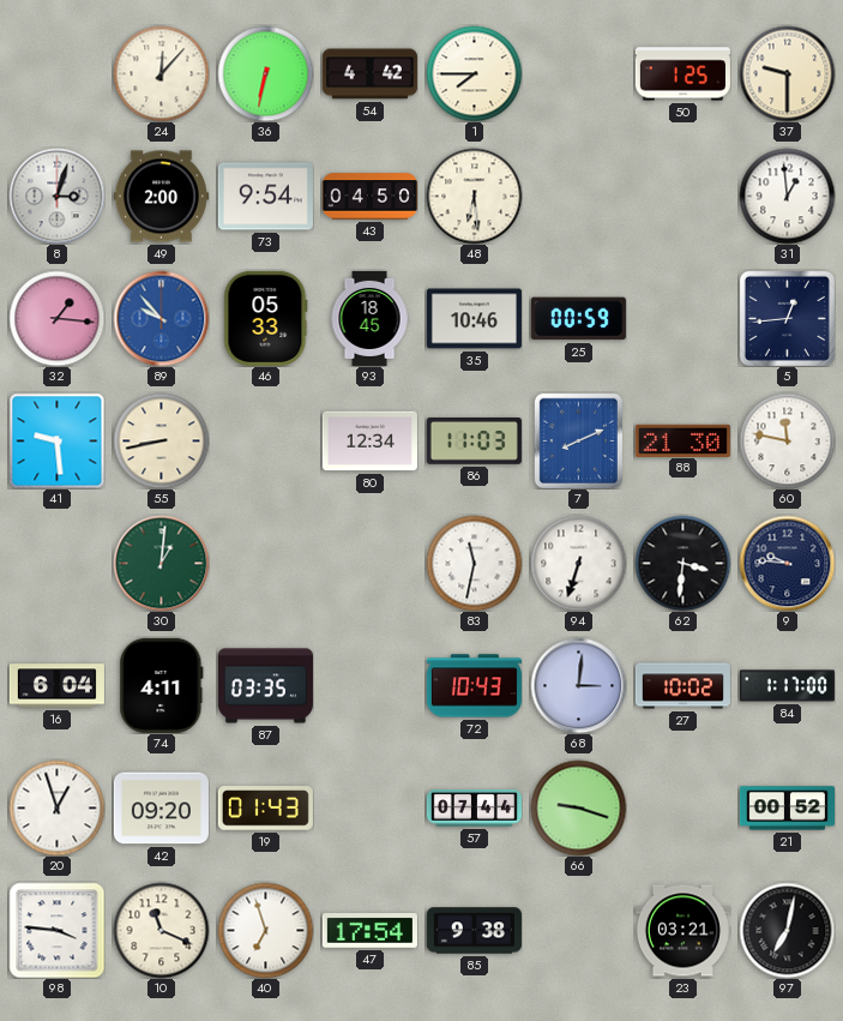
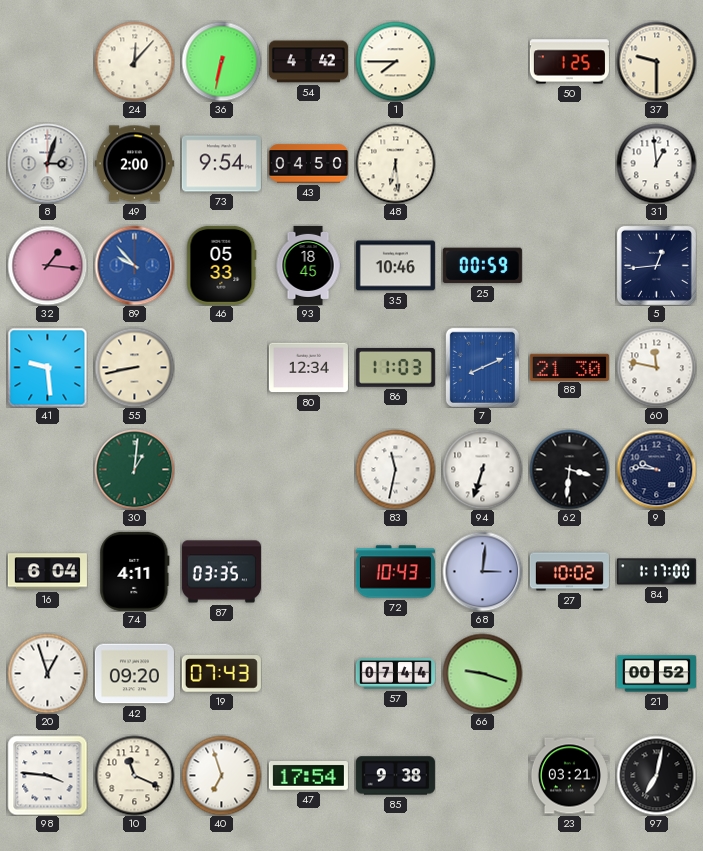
19: 01:43 -> 07:43
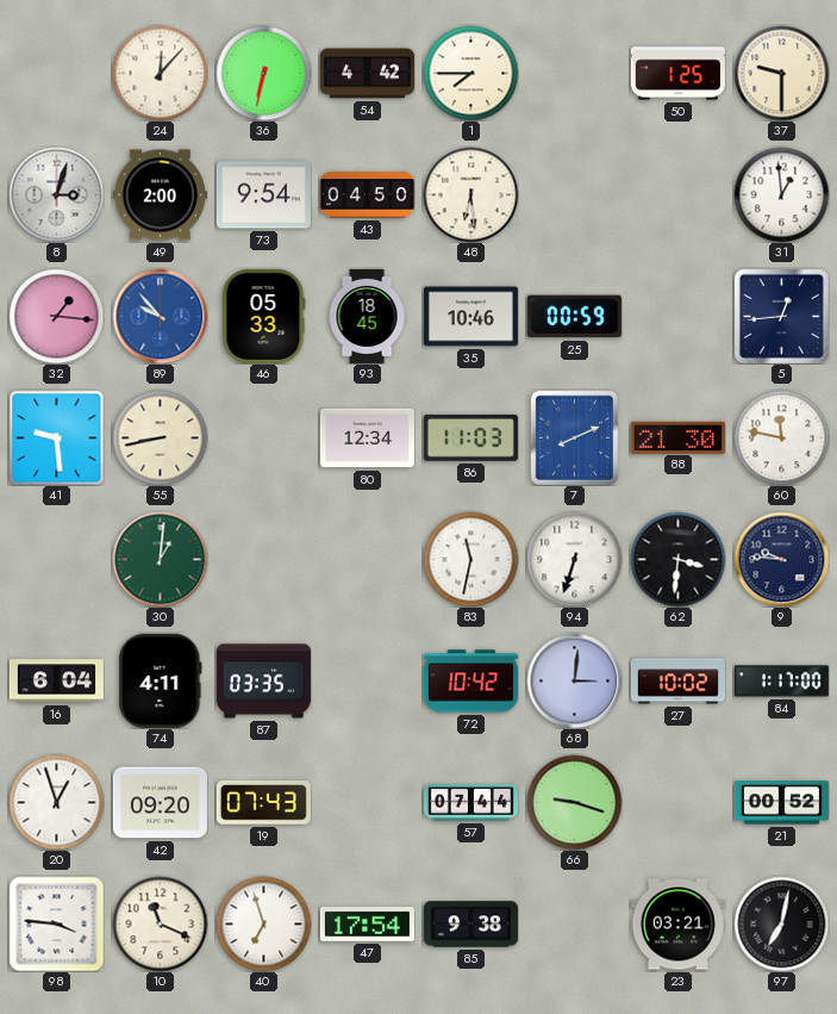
72: 10:43 -> 10:42
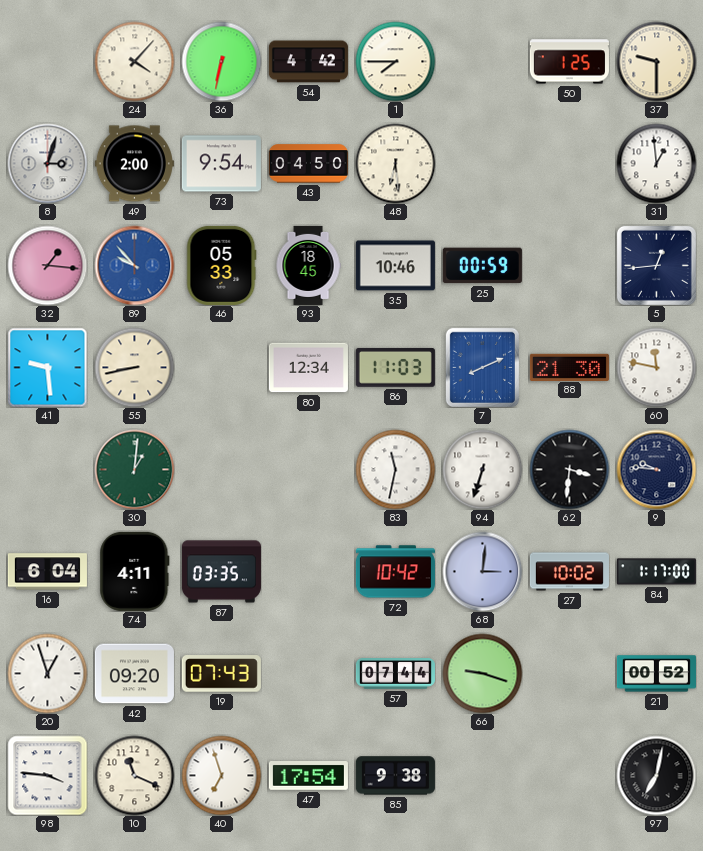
24: 12:07 -> 4:07
23: 03:21 -> none
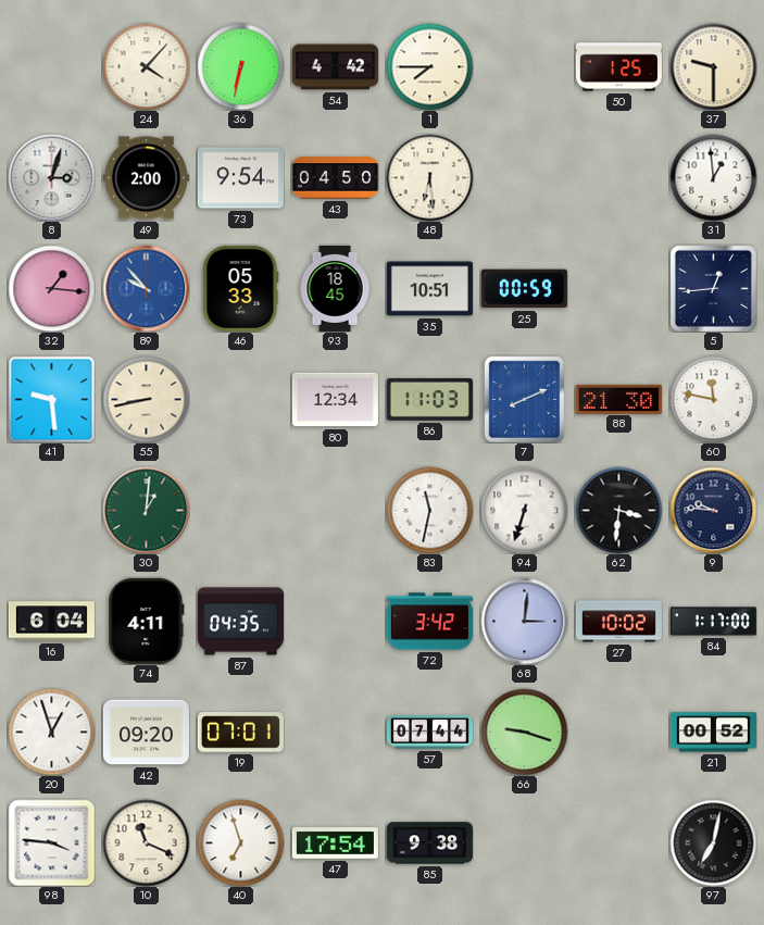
35: 10:46 -> 10:51
87: 03:35 -> 04:35
72: 10:42 -> 3:42
19: 07:43 -> 07:01
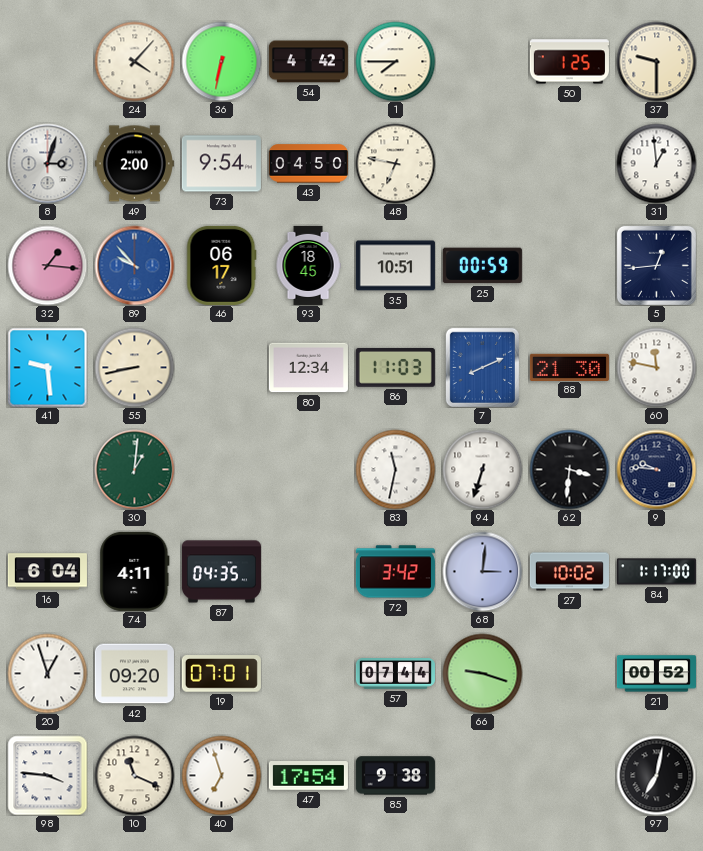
48: 6:29 -> 6:47
46: 05:33 -> 06:17
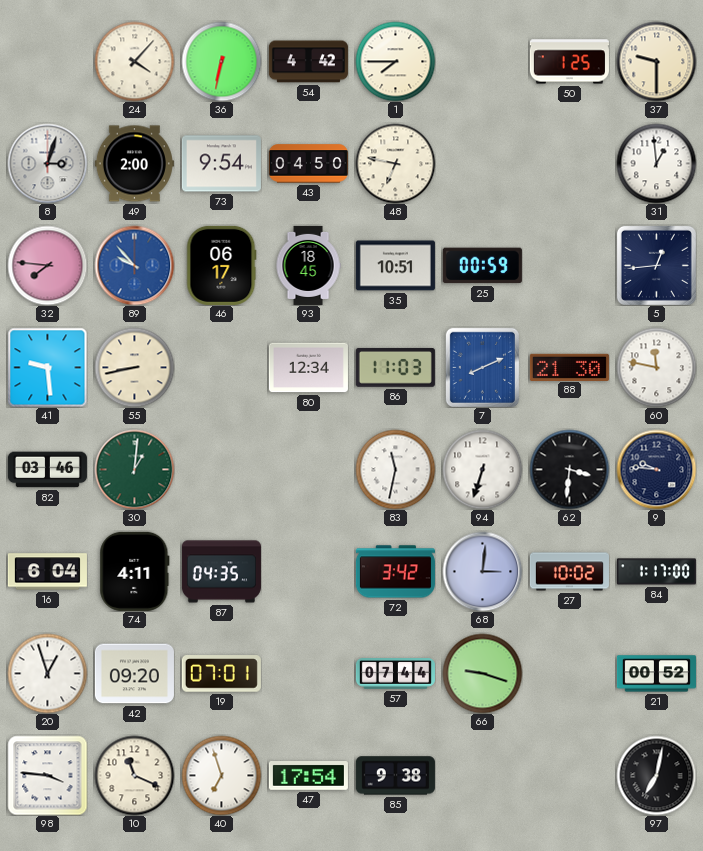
32: 1:16 -> 7:46
82: none -> 03:46
